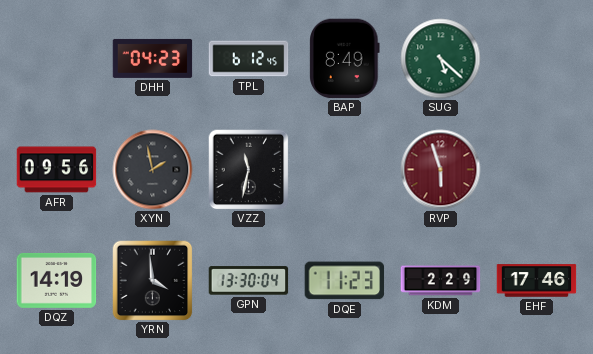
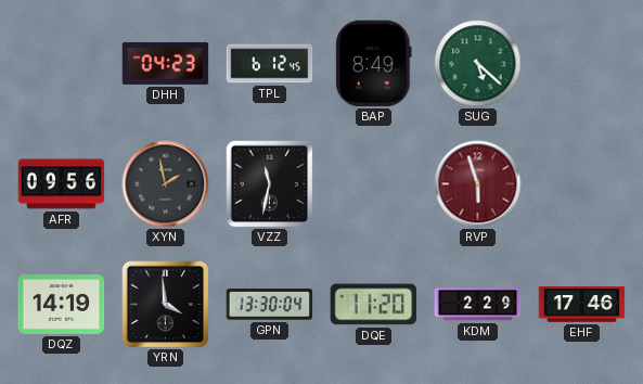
DQE: 11:23 -> 11:20
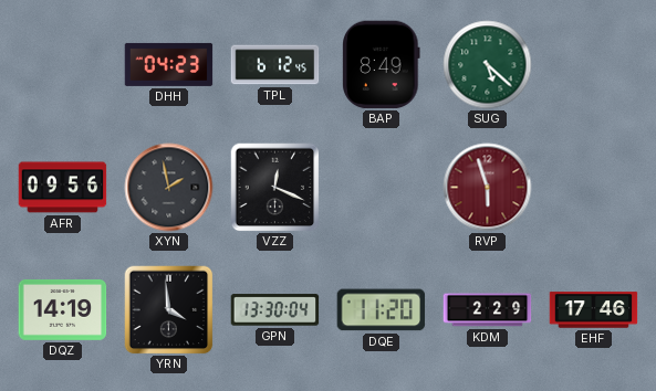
VZZ: 11:32 -> 12:19
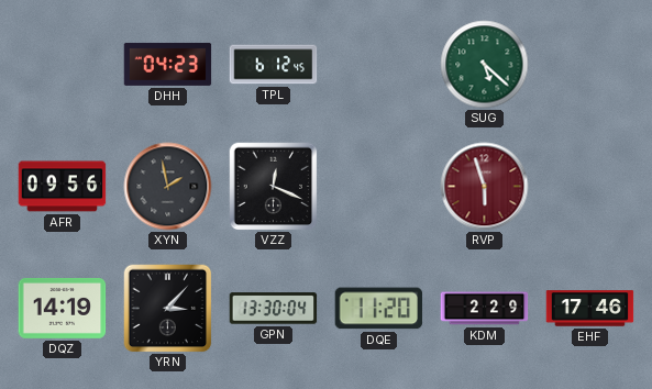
BAP: 8:49 -> none
YRN: 3:59 -> 3:07
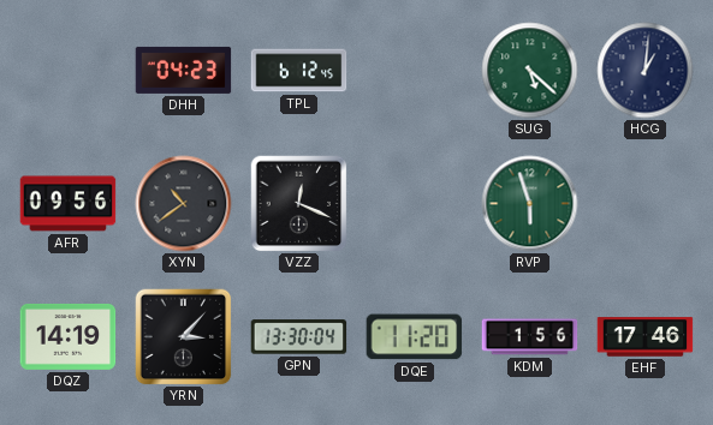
HCG: none -> 1:01
XYN: 1:58 -> 10:39
RVP dial: burgundy -> green
KDM: 2:29 -> 1:56
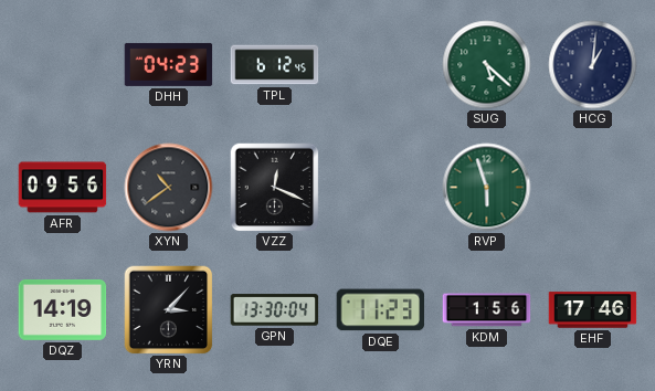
DQE: 11:20 -> 11:23
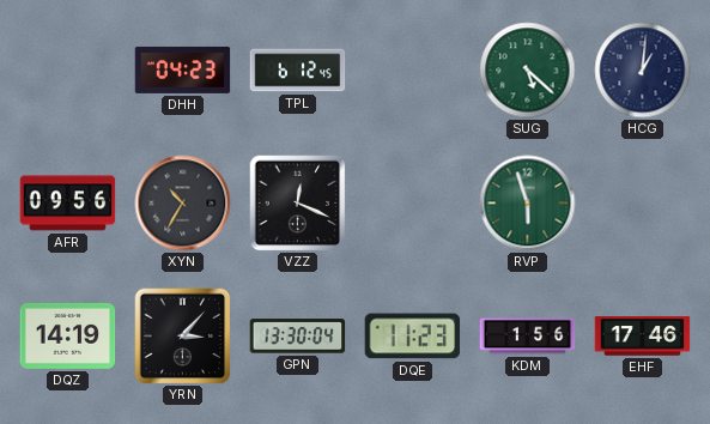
XYN: 10:39 -> 10:35
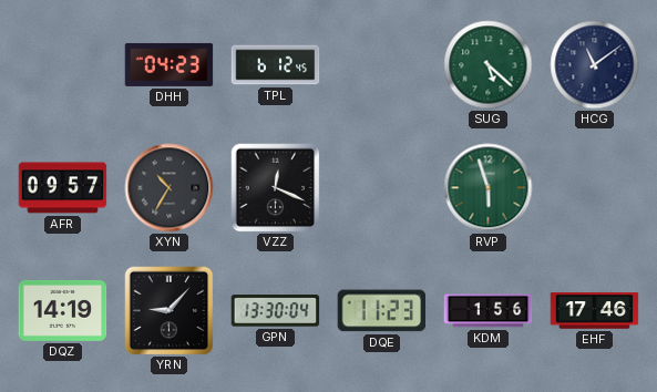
HCG: 1:01 -> 11:09
AFR: 09:56 -> 09:57
YRN: 3:07 -> 9:07
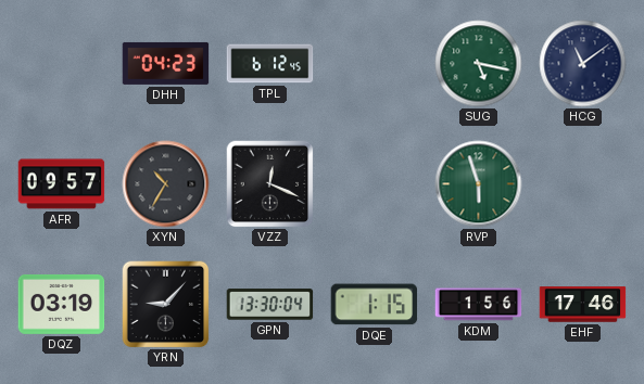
SUG: 5:22 -> 5:17
DQZ: 14:19 -> 03:19
DQE: 11:23 -> 1:15
